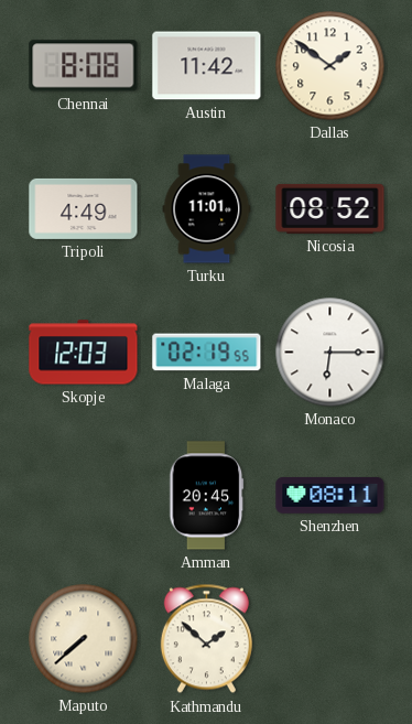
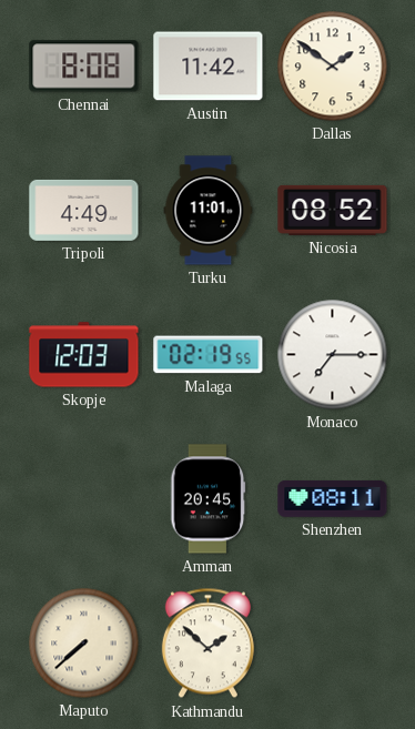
Monaco: 6:15 -> 7:15
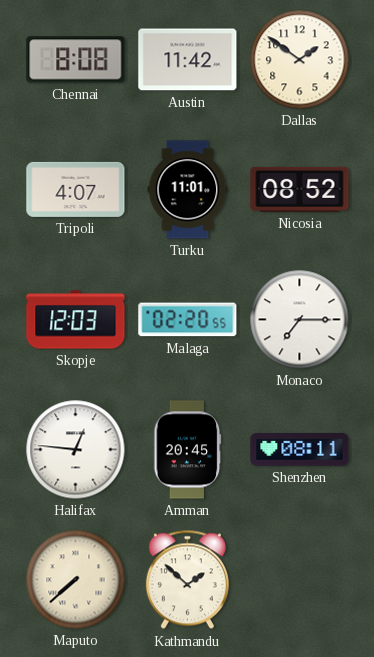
Tripoli: 4:49 -> 4:07
Malaga: 02:19 -> 02:20
Halifax: none -> 12:46
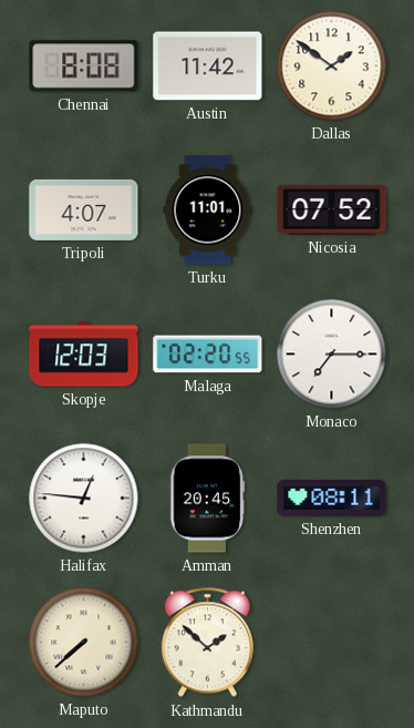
Nicosia: 08:52 -> 07:52
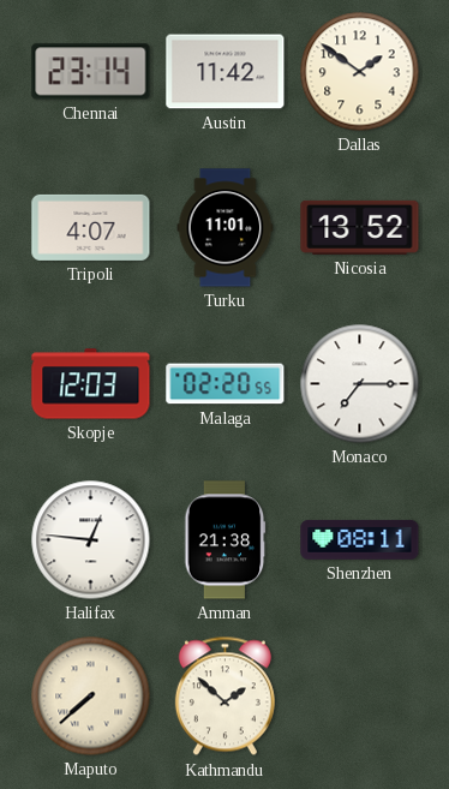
Chennai: 8:08 -> 23:14
Nicosia: 07:52 -> 13:52
Amman: 20:45 -> 21:38
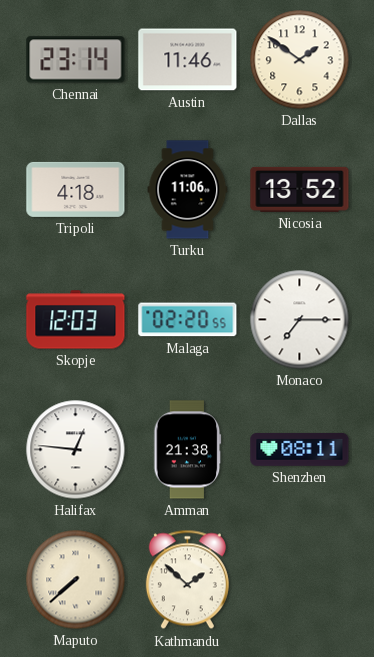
Austin: 11:42 -> 11:46
Tripoli: 4:07 -> 4:18
Turku: 11:01 -> 11:06
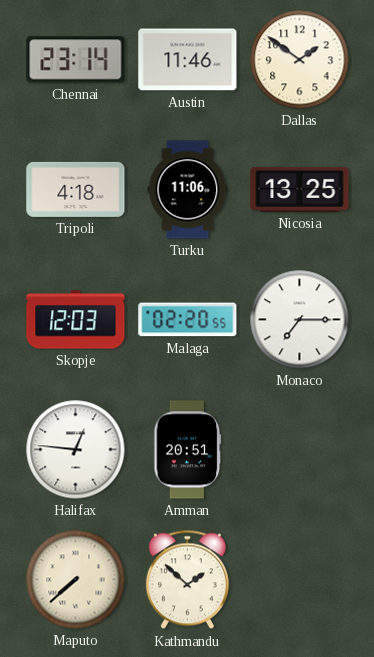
Nicosia: 13:52 -> 13:25
Amman: 21:38 -> 20:51
Shenzhen: 08:11 -> none
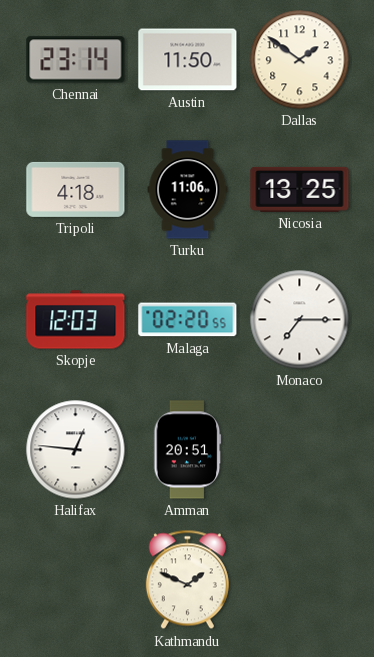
Austin: 11:46 -> 11:50
Maputo: 7:38 -> none
Kathmandu: 1:52 -> 1:49
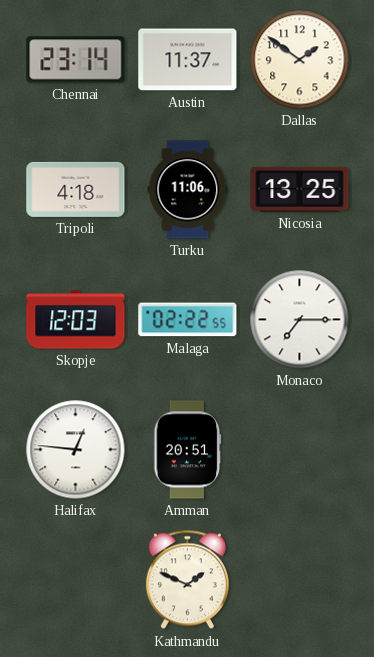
Austin: 11:50 -> 11:37
Malaga: 02:20 -> 02:22
